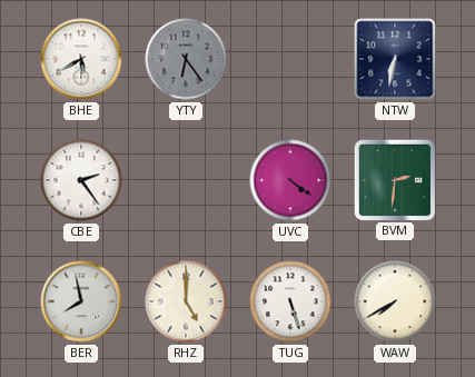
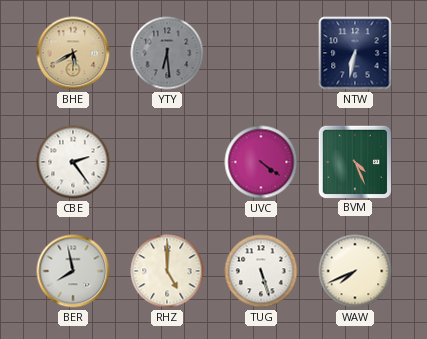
BHE dial: white -> champagne
YTY: 6:24 -> 6:29
BVM: 2:31 -> 4:26
WAW: 7:40 -> 7:41
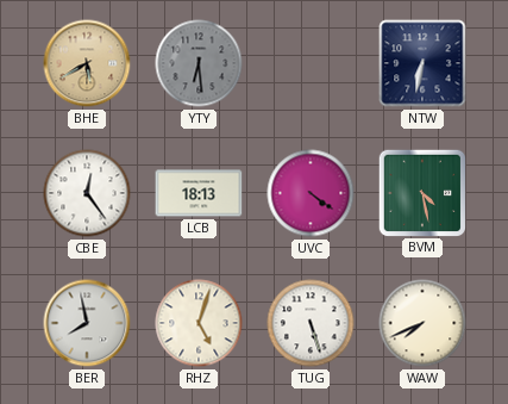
CBE: 2:24 -> 12:24
LCB: none -> 18:13
BVM: 4:26 -> 4:28
RHZ: 5:00 -> 5:03
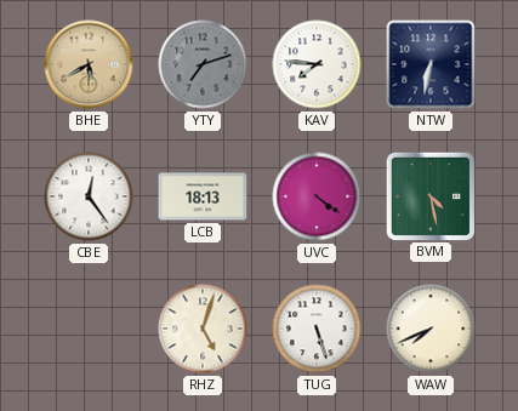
YTY: 6:29 -> 7:12
KAV: none -> 7:46
BER: 7:58 -> none
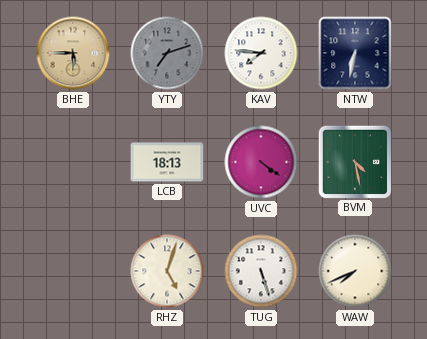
BHE: 5:40 -> 5:45
CBE: 12:24 -> none
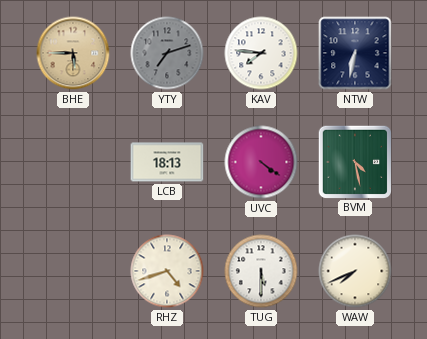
RHZ: 5:03 -> 4:42
TUG: 5:27 -> 5:30
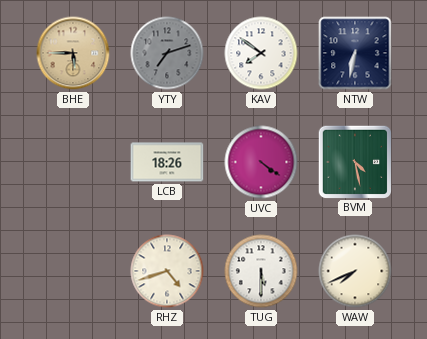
KAV: 7:46 -> 7:51
LCB: 18:13 -> 18:26
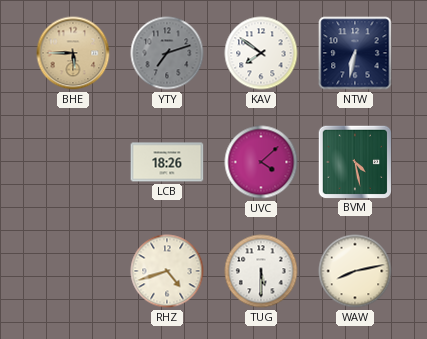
UVC: 4:21 -> 4:08
WAW: 7:41 -> 8:13
